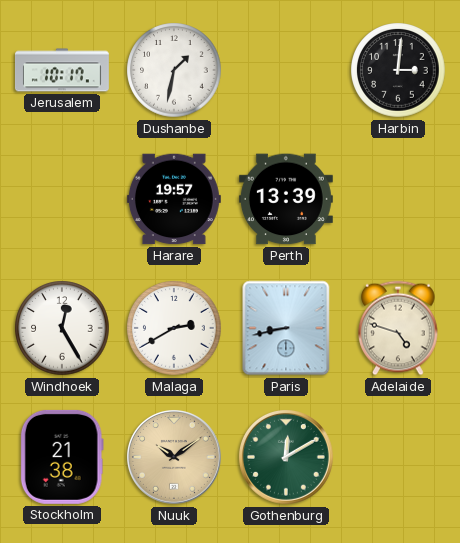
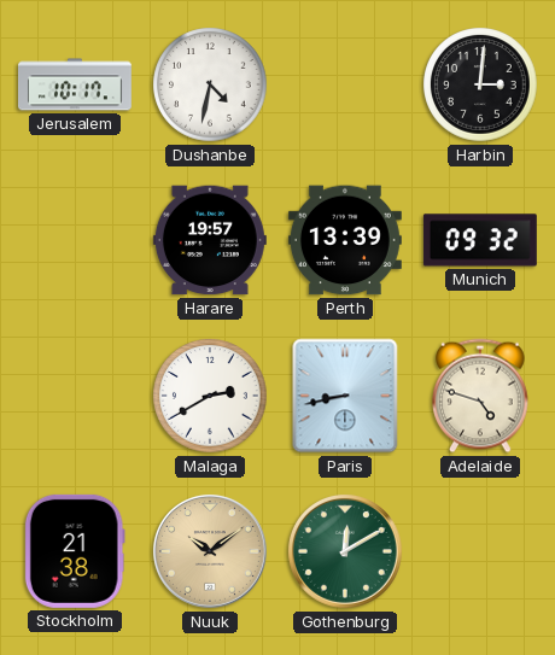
Dushanbe: 1:32 -> 4:32
Munich: none -> 09:32
Windhoek: 12:25 -> none
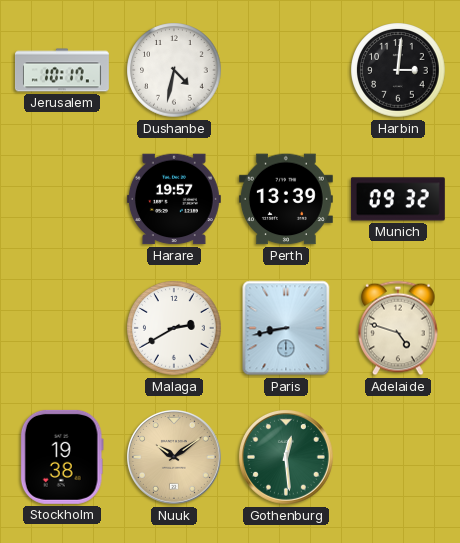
Stockholm: 21:38 -> 19:38
Gothenburg: 12:10 -> 12:29
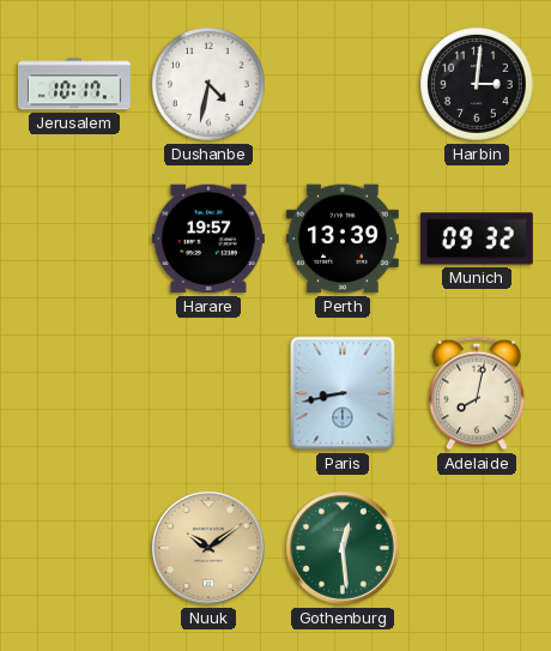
Malaga: 2:40 -> none
Adelaide: 4:48 -> 8:02
Stockholm: 19:38 -> none
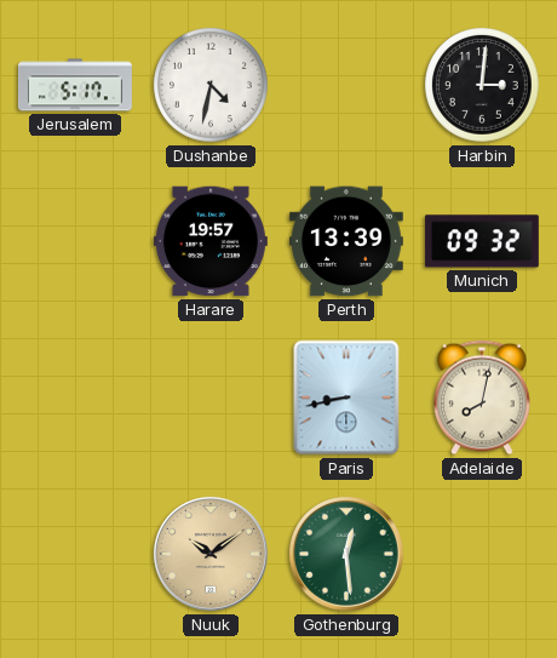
Jerusalem: 10:17 -> 5:17
